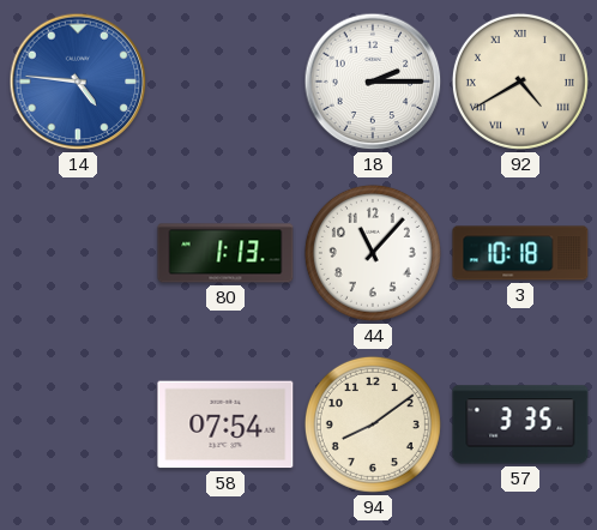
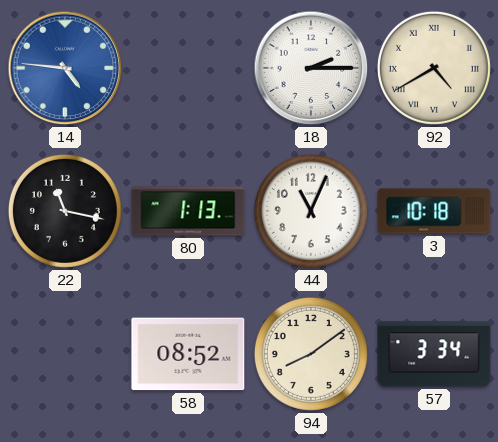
22: none -> 11:17
44: 11:07 -> 11:04
58: 07:54 -> 08:52
57: 3:35 -> 3:34
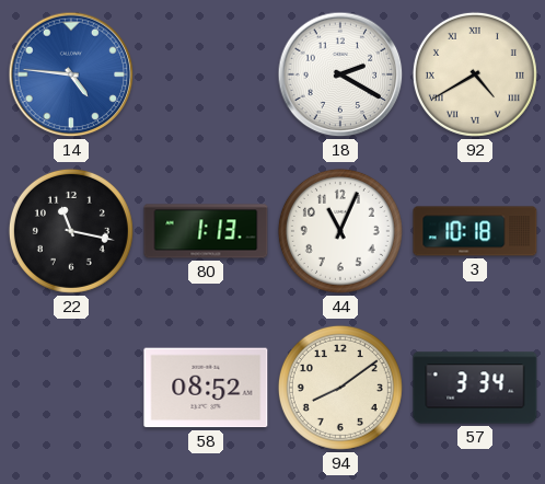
18: 2:15 -> 2:20
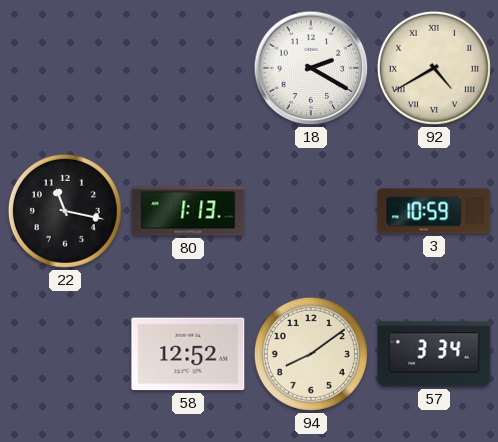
14: 4:46 -> none
44: 11:04 -> none
3: 10:18 -> 10:59
58: 08:52 -> 12:52
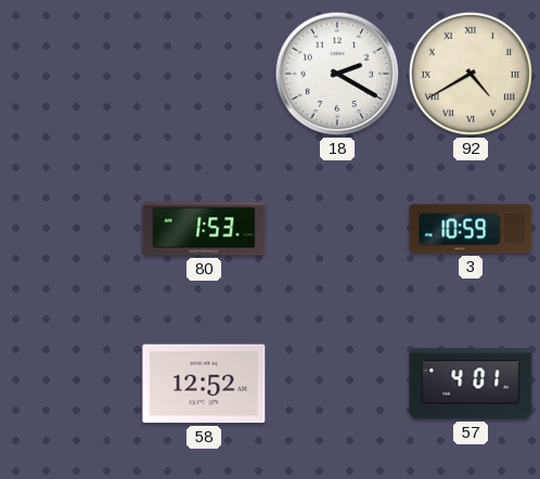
22: 11:17 -> none
80: 1:13 -> 1:53
94: 8:09 -> none
57: 3:34 -> 4:01
